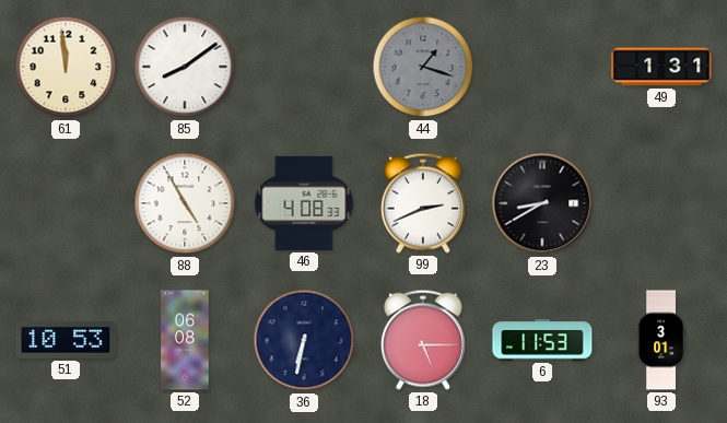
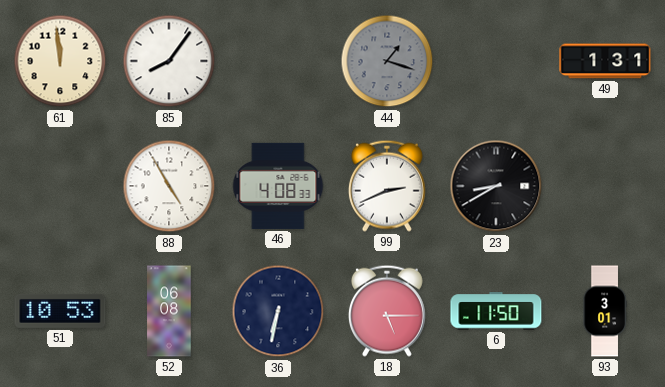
85: 8:09 -> 8:06
6: 11:53 -> 11:50
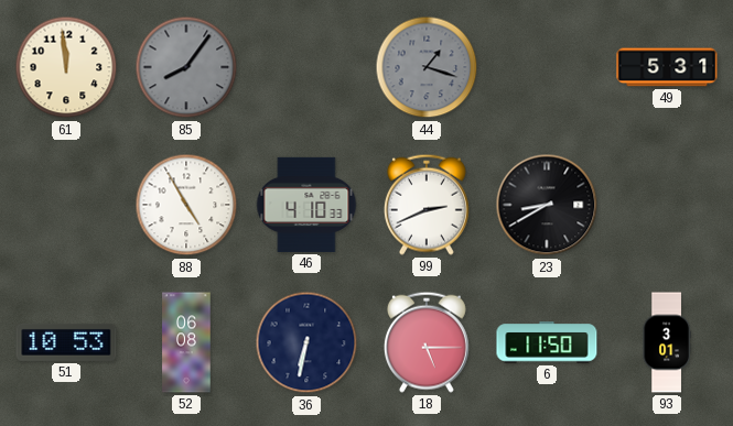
85 dial: white -> grey
49: 1:31 -> 5:31
46: 4:08 -> 4:10
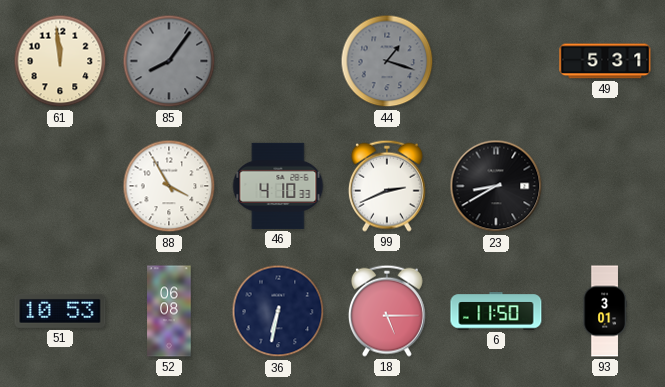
88: 4:55 -> 3:55
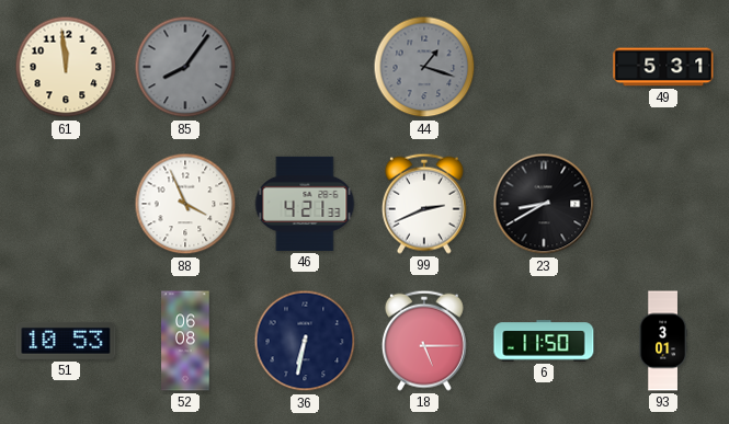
88: 3:55 -> 3:56
46: 4:10 -> 4:21
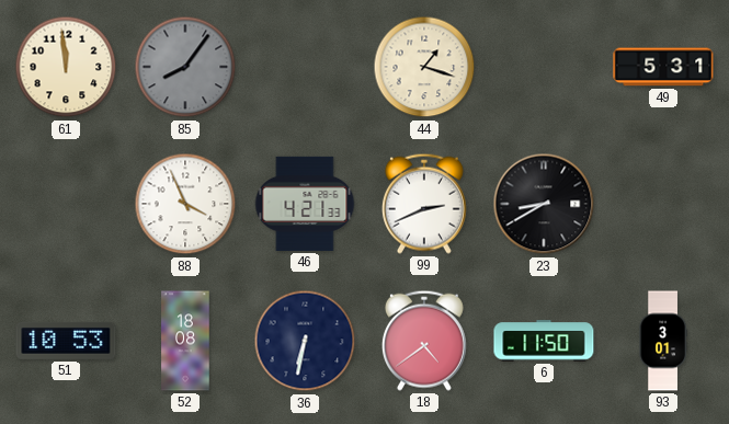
44 dial: grey -> cream
52: 06:08 -> 18:08
18: 5:15 -> 4:39
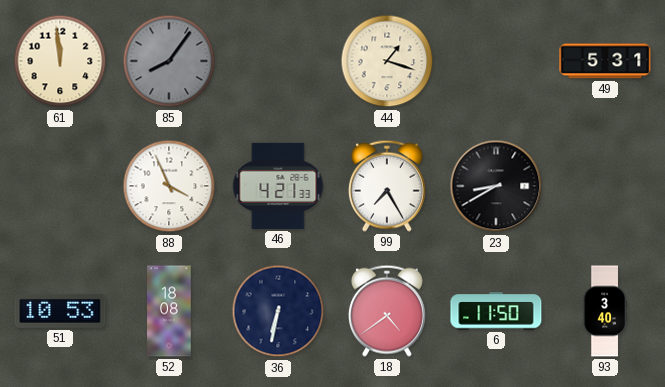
99: 2:41 -> 7:25
93: 3:01 -> 3:40
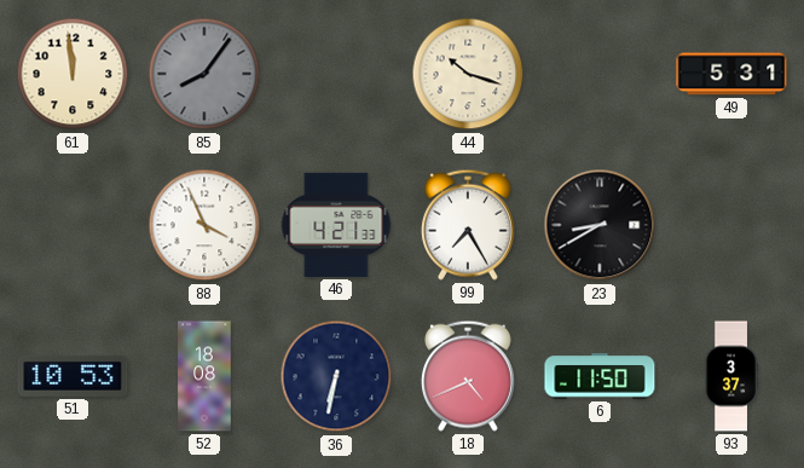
44: 1:18 -> 10:18
18: 4:39 -> 4:41
93: 3:40 -> 3:37
